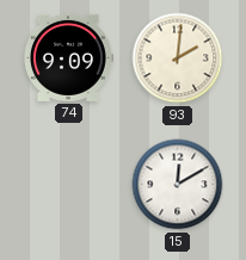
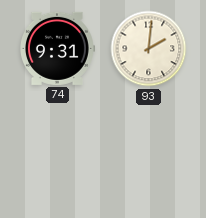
74: 9:09 -> 9:31
15: 12:10 -> none
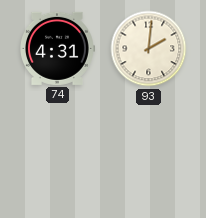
74: 9:31 -> 4:31
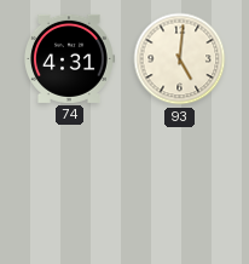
93: 2:01 -> 5:01
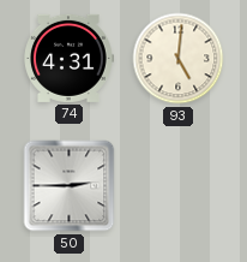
50: none -> 2:45
